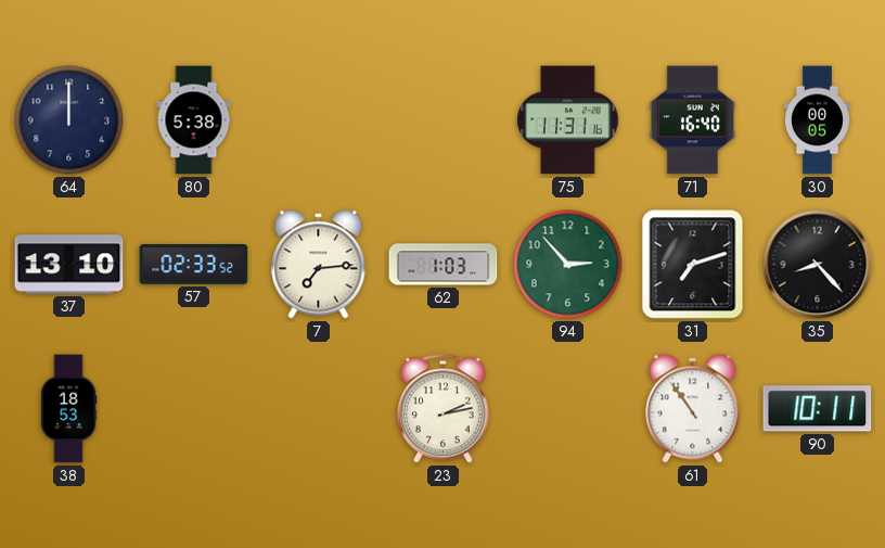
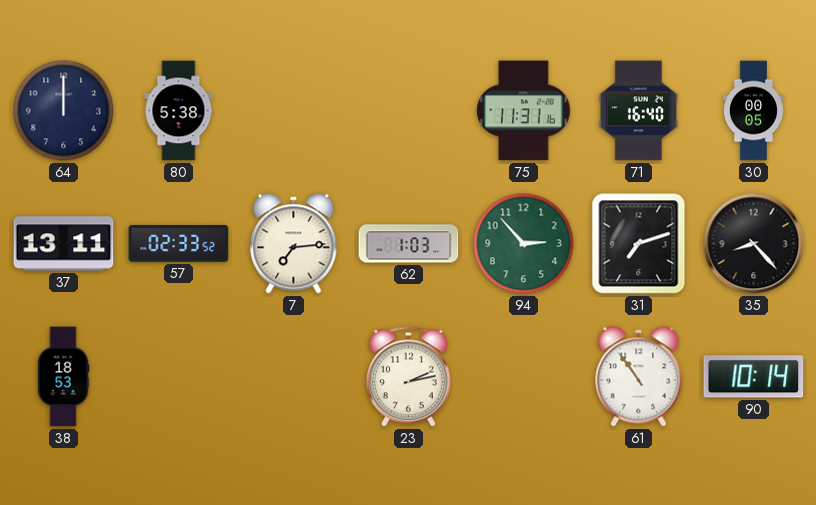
37: 13:10 -> 13:11
90: 10:11 -> 10:14
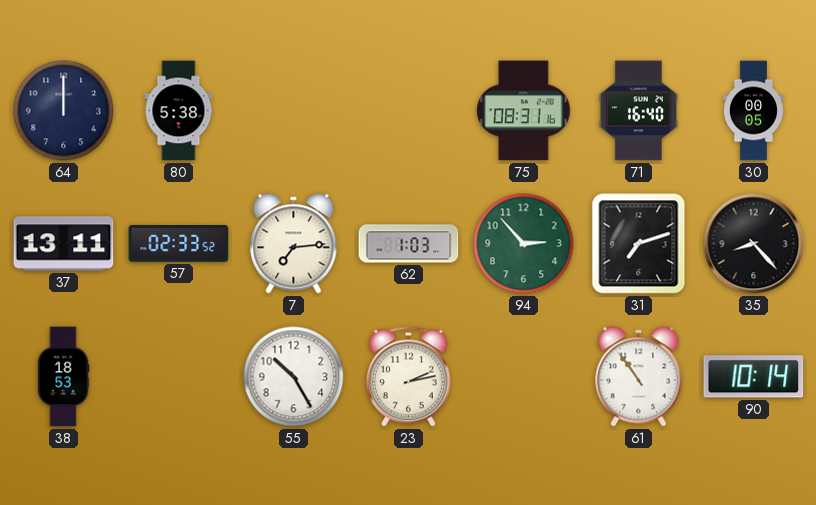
75: 11:31 -> 08:31
55: none -> 10:25
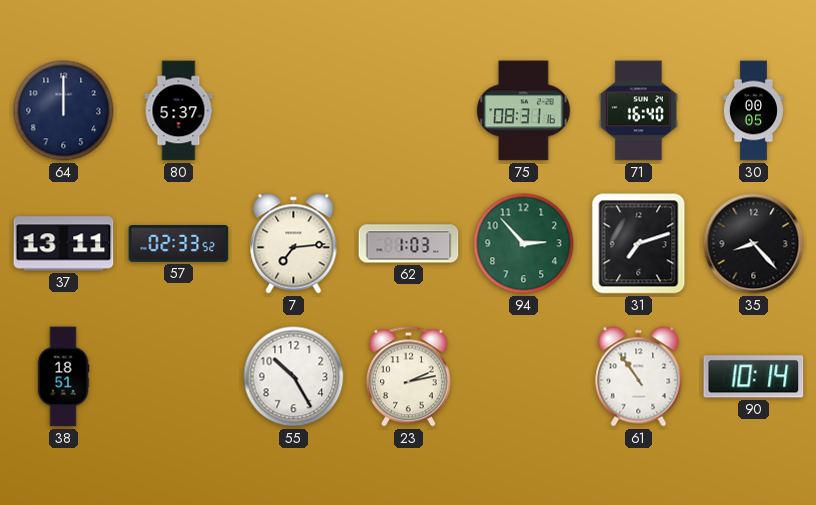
80: 5:38 -> 5:37
38: 18:53 -> 18:51
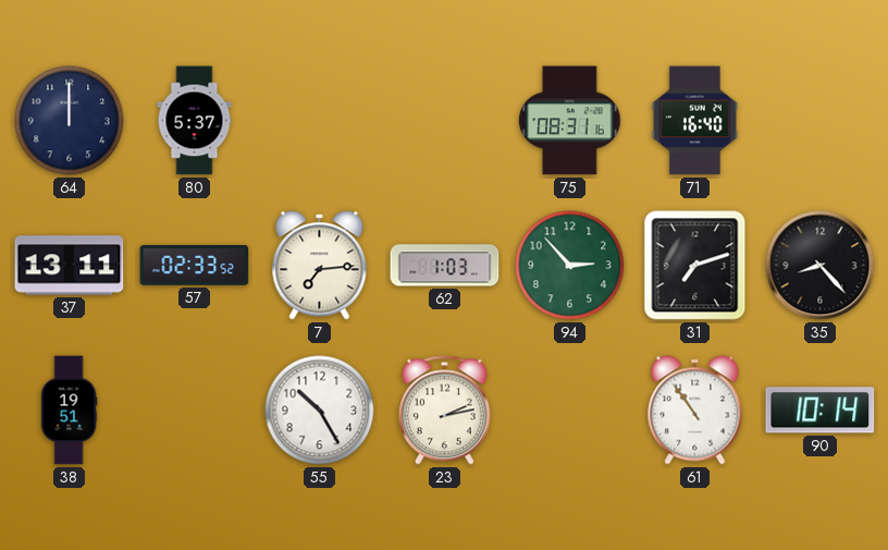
30: 00:05 -> none
38: 18:51 -> 19:51
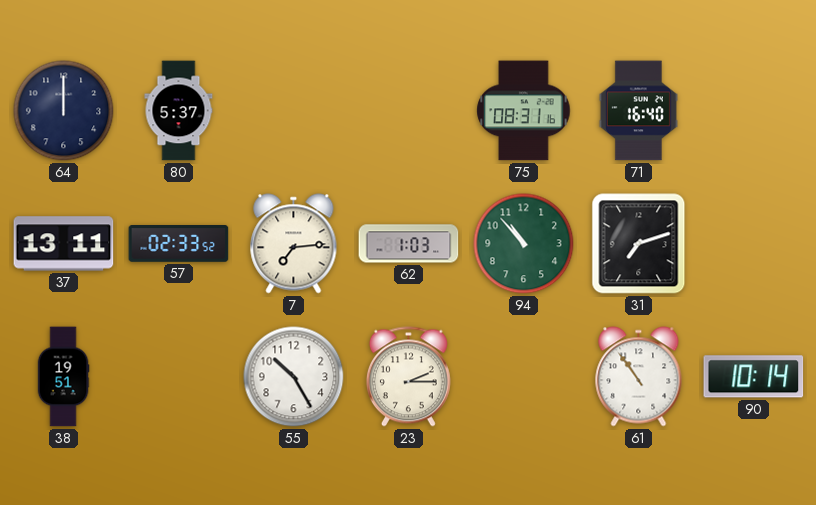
94: 2:53 -> 10:53
35: 8:23 -> none
23: 2:13 -> 2:15
